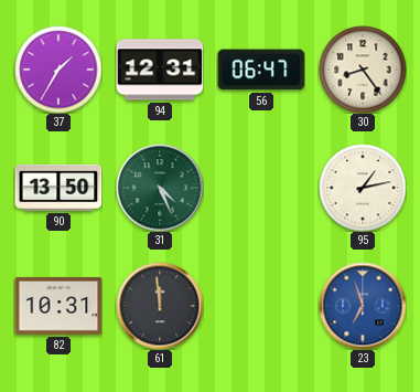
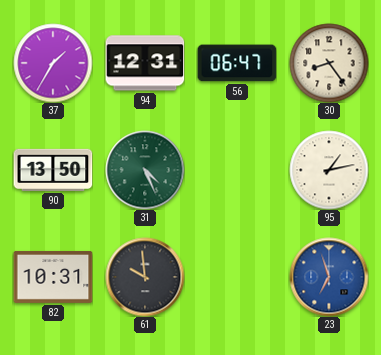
61: 11:59 -> 9:59
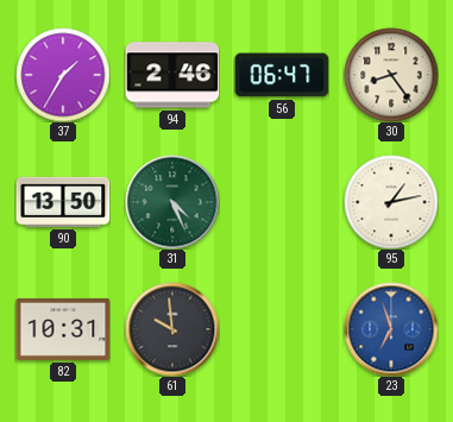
94: 12:31 -> 2:46
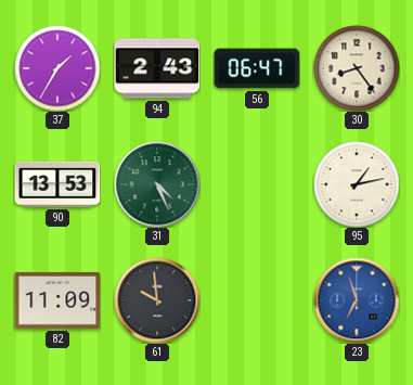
94: 2:46 -> 2:43
90: 13:50 -> 13:53
82: 10:31 -> 11:09
